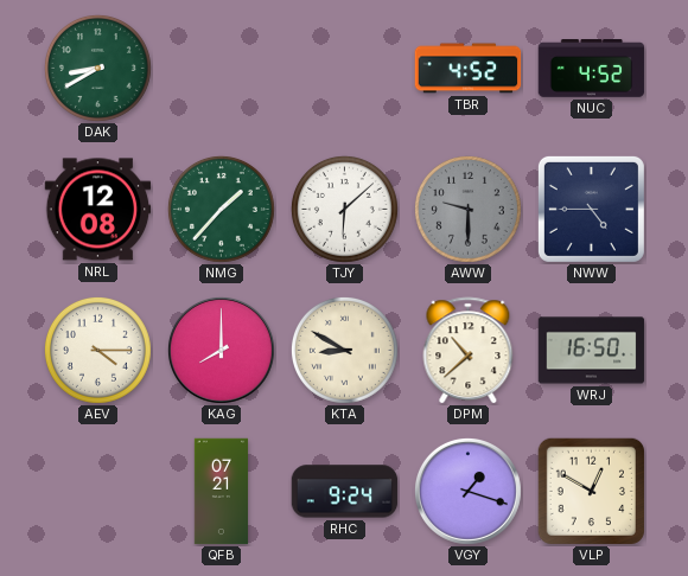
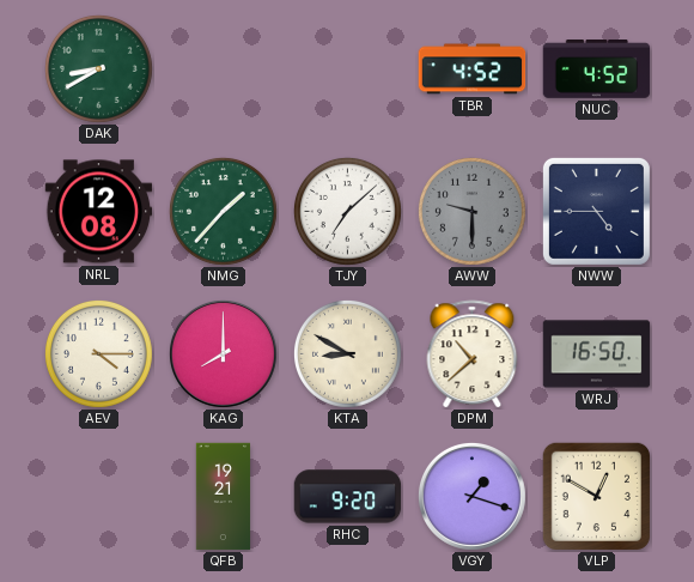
TJY: 6:08 -> 7:08
QFB: 07:21 -> 19:21
RHC: 9:24 -> 9:20
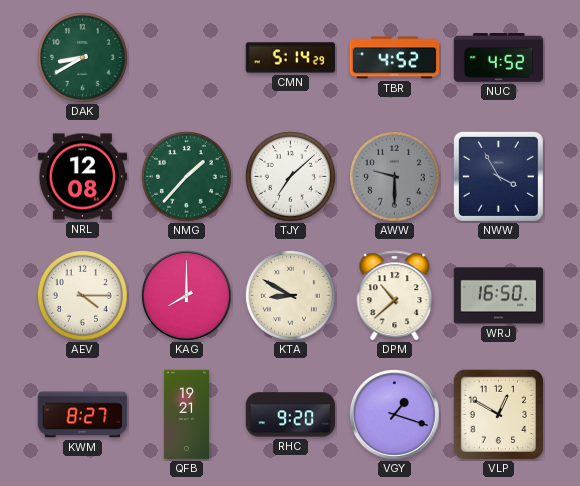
CMN: none -> 5:14
NWW: 4:45 -> 3:55
KWM: none -> 8:27
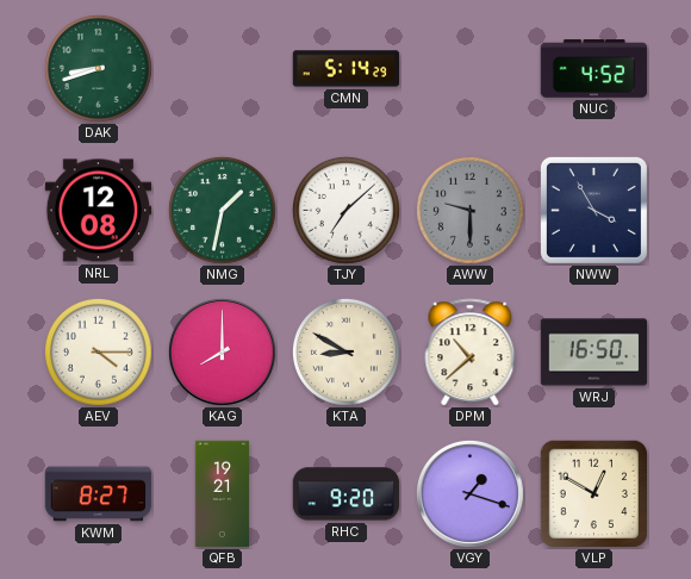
DAK: 8:40 -> 8:42
TBR: 4:52 -> none
NMG: 1:37 -> 1:32
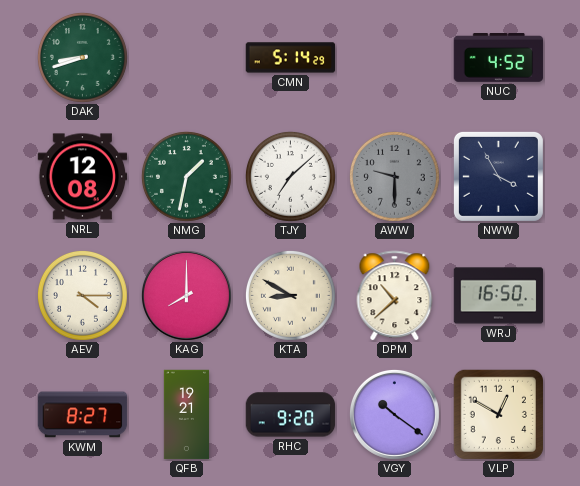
VGY: 1:18 -> 10:21
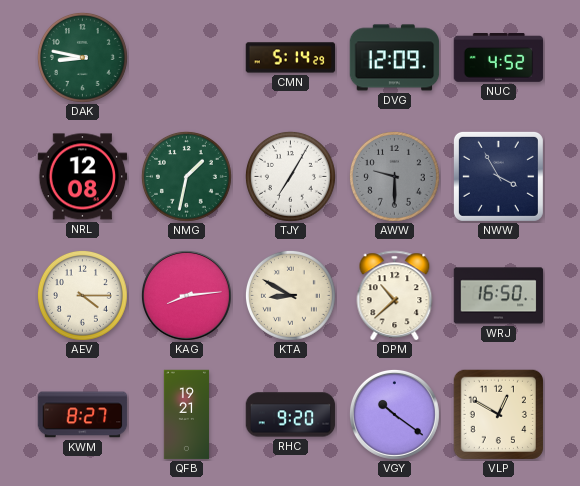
DAK: 8:42 -> 8:47
DVG: none -> 12:09
TJY: 7:08 -> 7:05
KAG: 8:00 -> 8:14
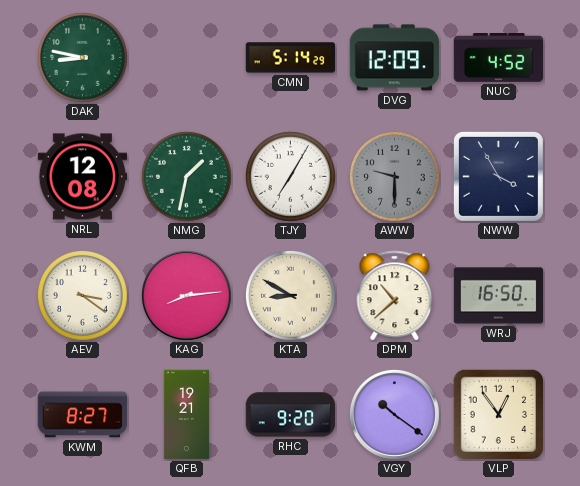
AEV: 4:15 -> 3:21
VLP: 12:50 -> 12:54
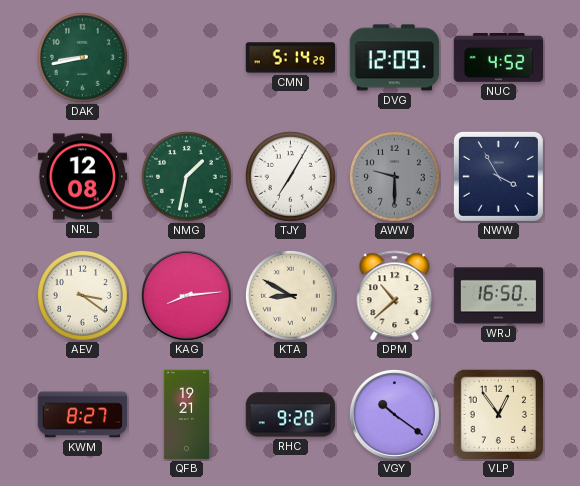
DAK: 8:47 -> 8:43
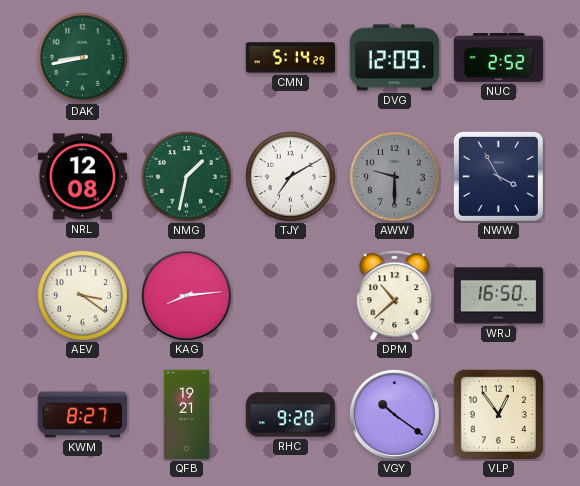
NUC: 4:52 -> 2:52
TJY: 7:05 -> 7:10
KTA: 8:50 -> none
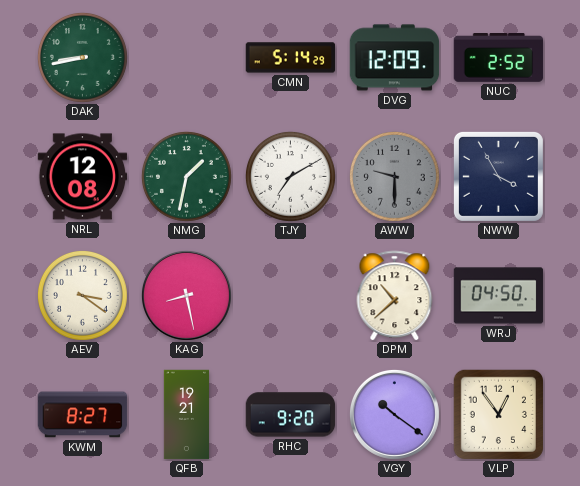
KAG: 8:14 -> 8:28
WRJ: 16:50 -> 04:50
